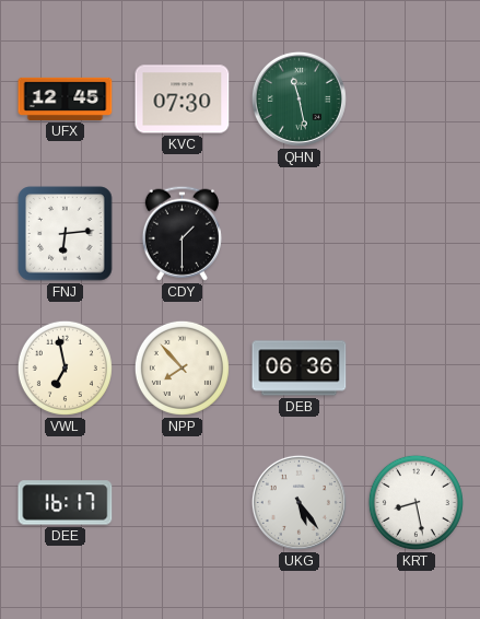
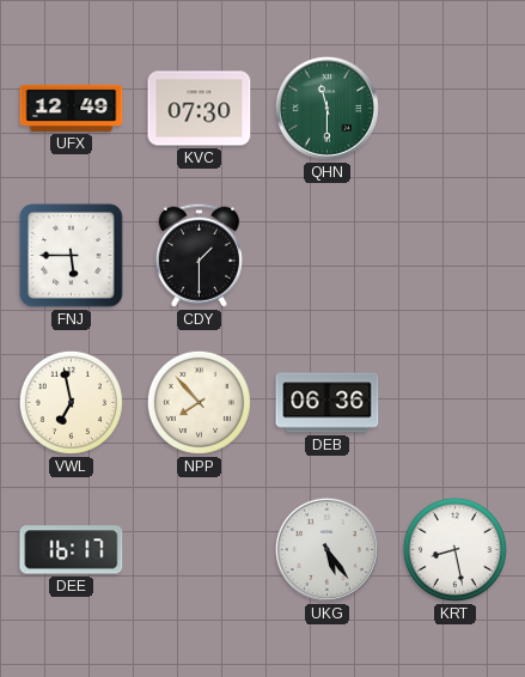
UFX: 12:45 -> 12:49
QHN: 11:28 -> 11:30
FNJ: 6:14 -> 5:45
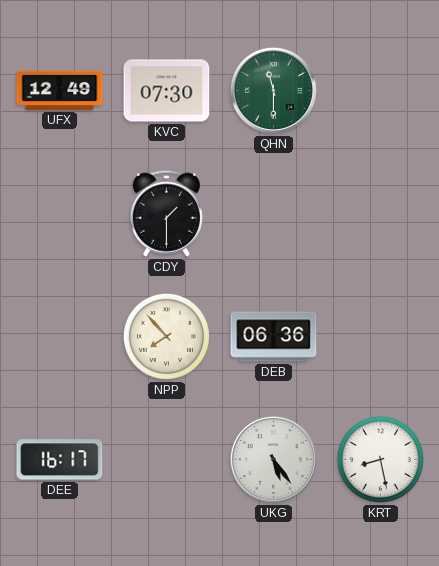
FNJ: 5:45 -> none
VWL: 6:58 -> none
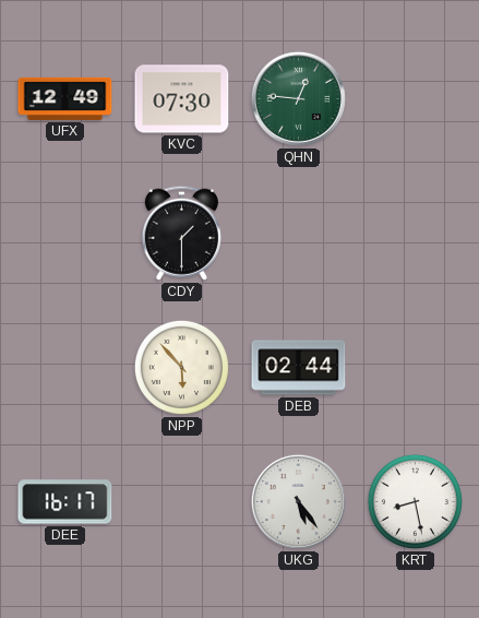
QHN: 11:30 -> 12:46
NPP: 7:53 -> 5:53
DEB: 06:36 -> 02:44
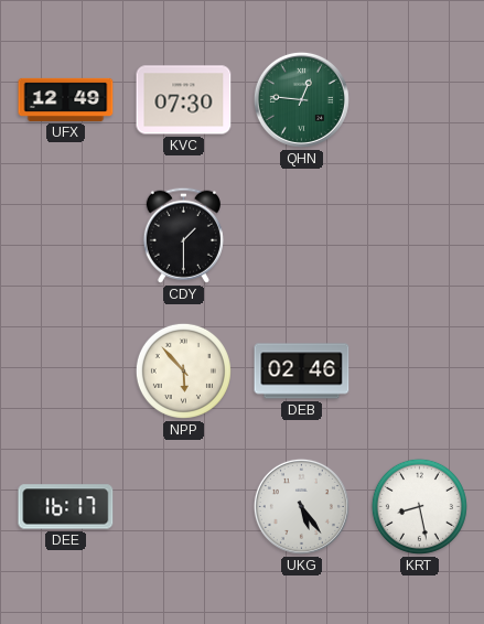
DEB: 02:44 -> 02:46
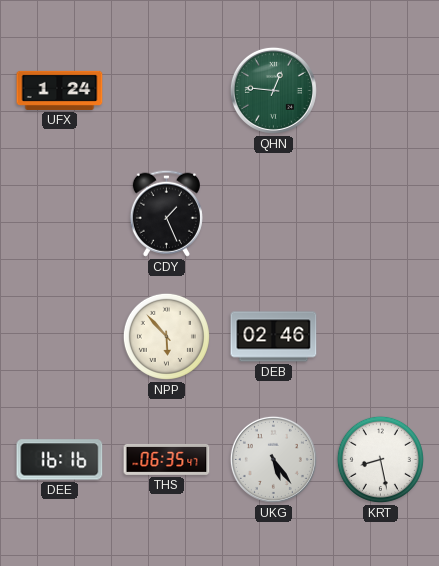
UFX: 12:49 -> 1:24
KVC: 07:30 -> none
CDY: 1:30 -> 1:26
DEE: 16:17 -> 16:16
THS: none -> 06:35
